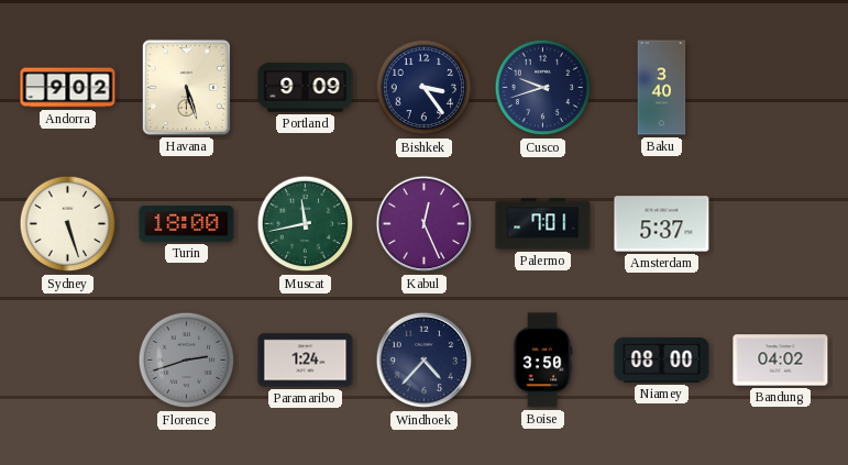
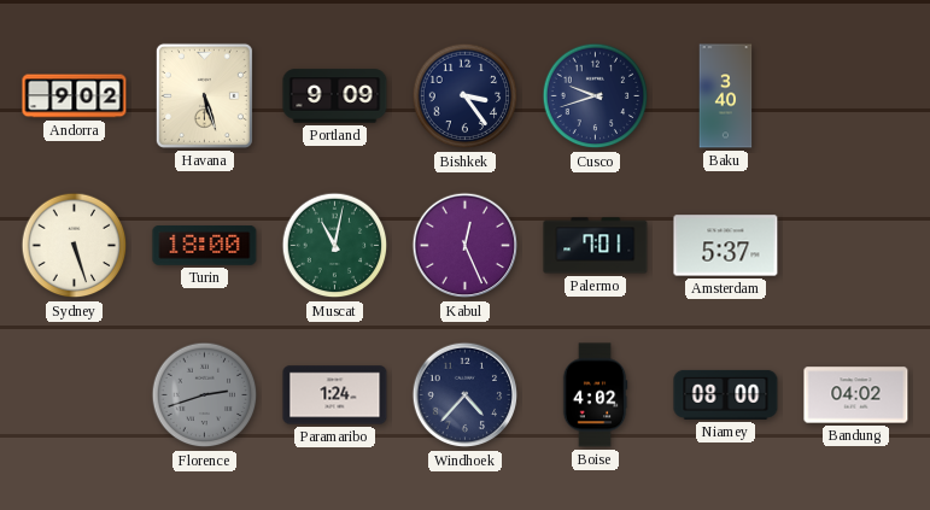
Muscat: 11:43 -> 11:02
Boise: 3:50 -> 4:02
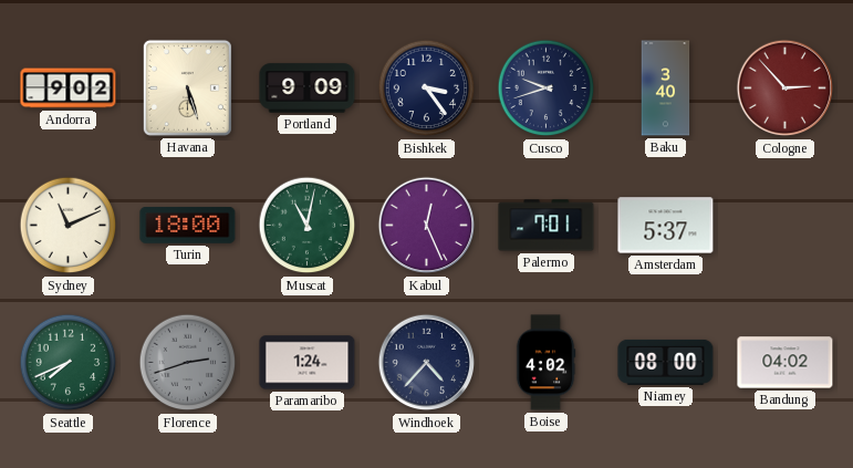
Cologne: none -> 2:53
Sydney: 5:27 -> 11:11
Seattle: none -> 7:41
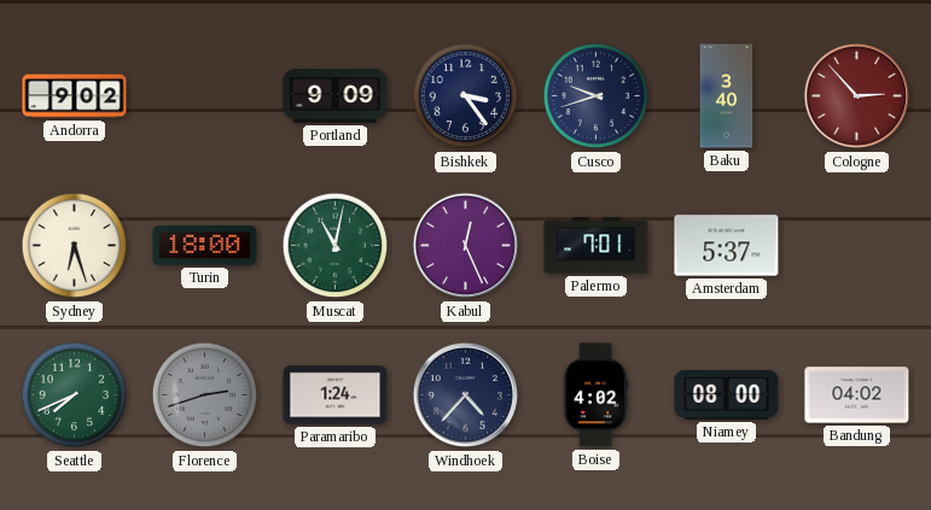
Havana: 5:27 -> none
Sydney: 11:11 -> 6:27
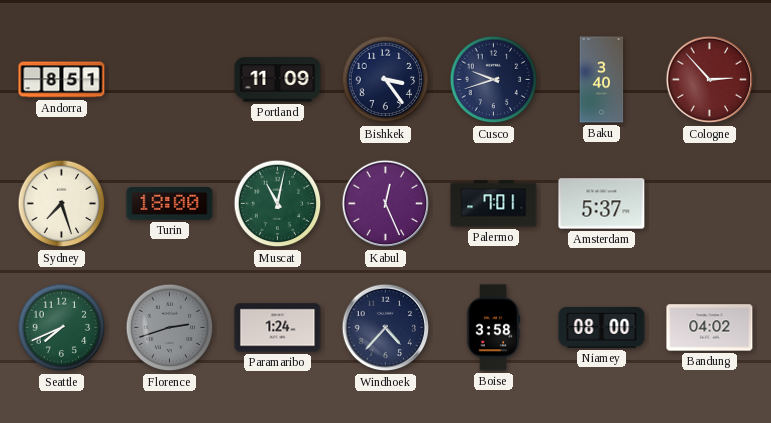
Andorra: 9:02 -> 8:51
Portland: 9:09 -> 11:09
Sydney: 6:27 -> 7:27
Boise: 4:02 -> 3:58
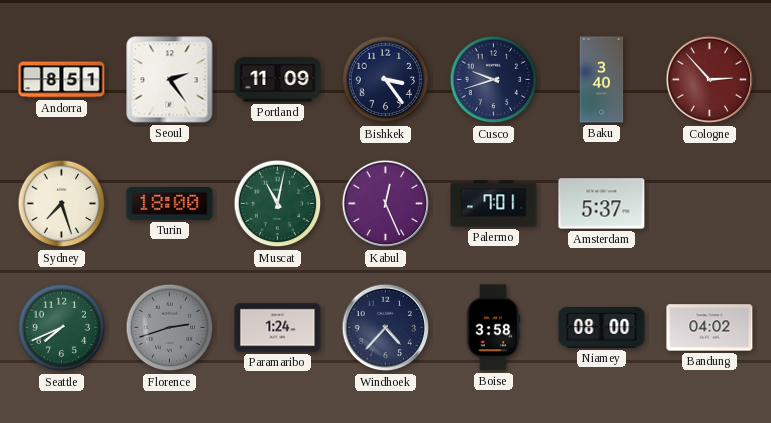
Seoul: none -> 2:24
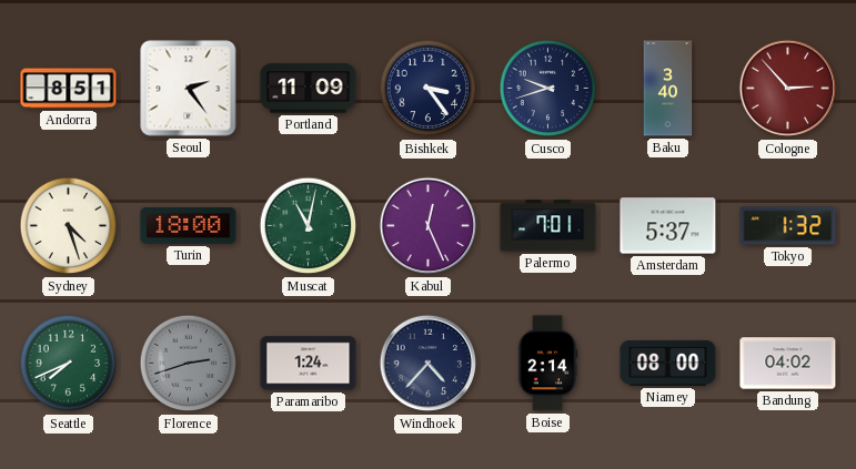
Sydney: 7:27 -> 4:27
Tokyo: none -> 1:32
Boise: 3:58 -> 2:14
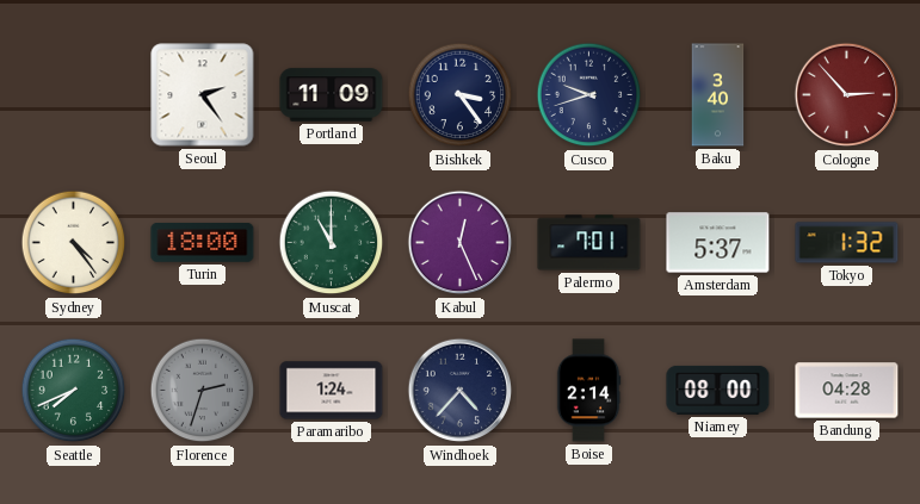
Andorra: 8:51 -> none
Sydney: 4:27 -> 4:24
Muscat: 11:02 -> 11:00
Florence: 2:42 -> 2:33
Bandung: 04:02 -> 04:28
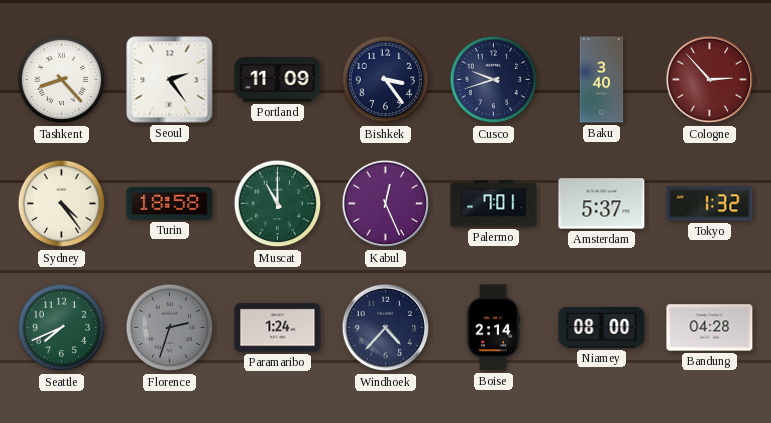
Tashkent: none -> 8:23
Turin: 18:00 -> 18:58
